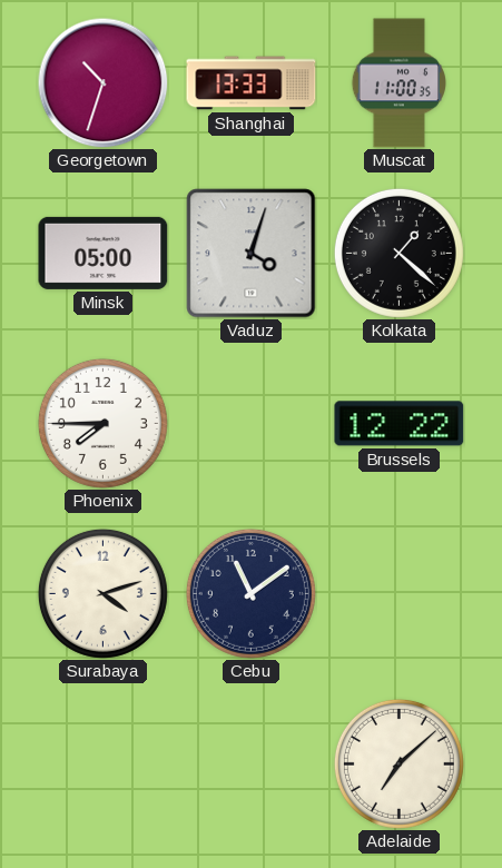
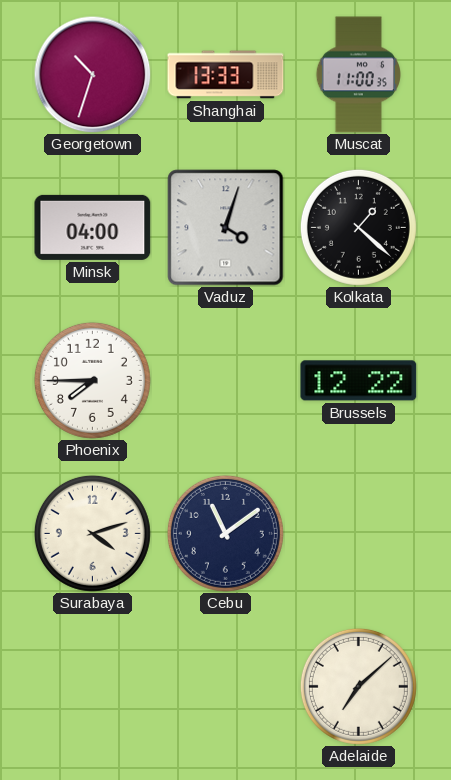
Minsk: 05:00 -> 04:00
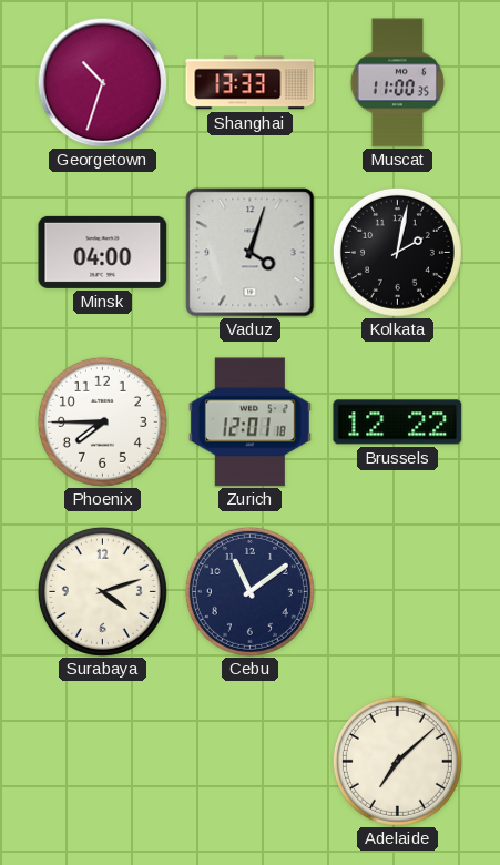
Kolkata: 1:22 -> 2:02
Zurich: none -> 12:01
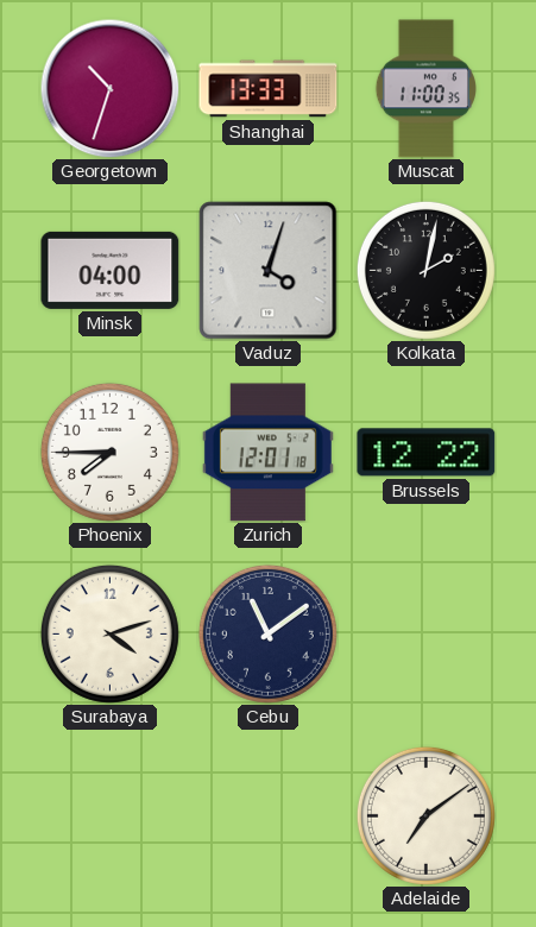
Adelaide: 7:08 -> 7:09
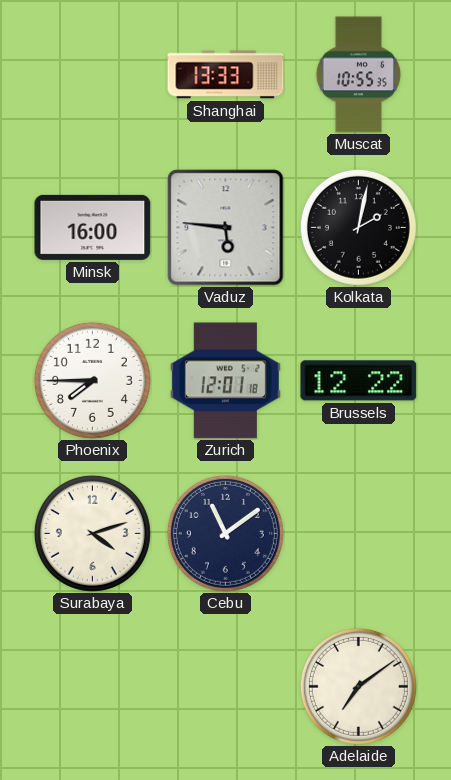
Georgetown: 10:33 -> none
Muscat: 11:00 -> 10:55
Minsk: 04:00 -> 16:00
Vaduz: 4:03 -> 5:46
